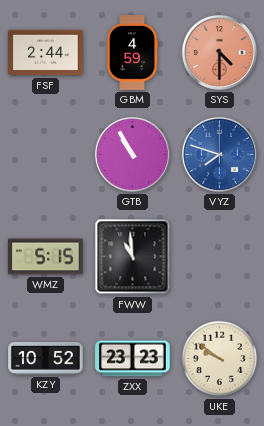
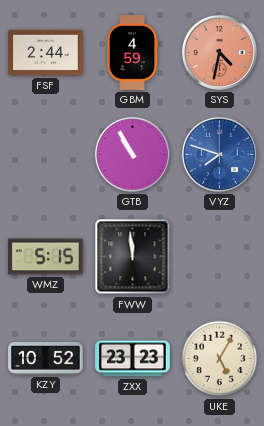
SYS: 4:30 -> 4:32
FWW: 10:59 -> 11:59
UKE: 9:51 -> 5:05
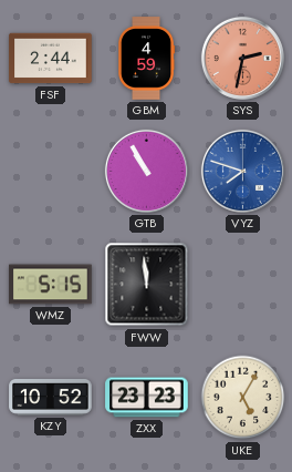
SYS: 4:32 -> 2:32
